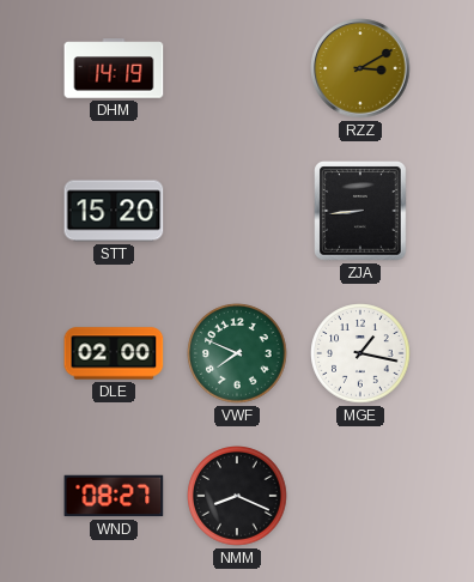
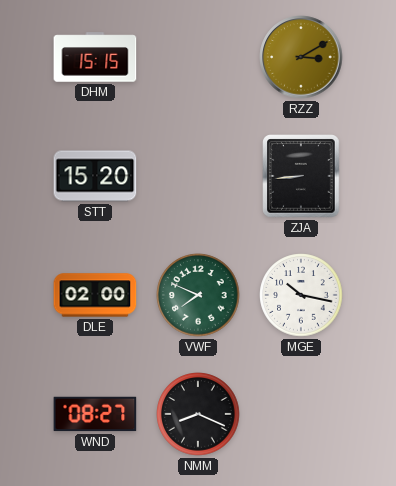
DHM: 14:19 -> 15:15
MGE: 1:17 -> 10:17
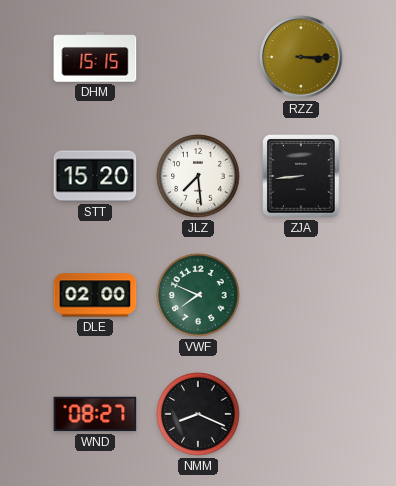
RZZ: 3:10 -> 3:15
JLZ: none -> 7:29
MGE: 10:17 -> none
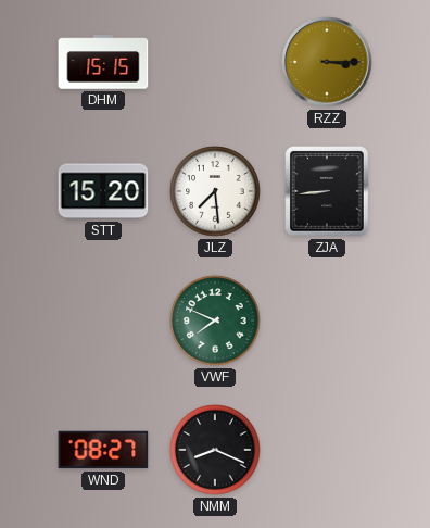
DLE: 02:00 -> none
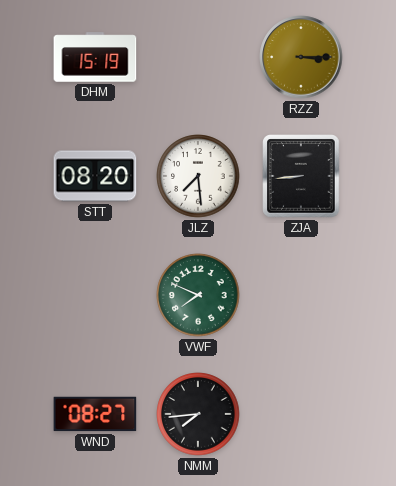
DHM: 15:15 -> 15:19
STT: 15:20 -> 08:20
NMM: 8:19 -> 7:44
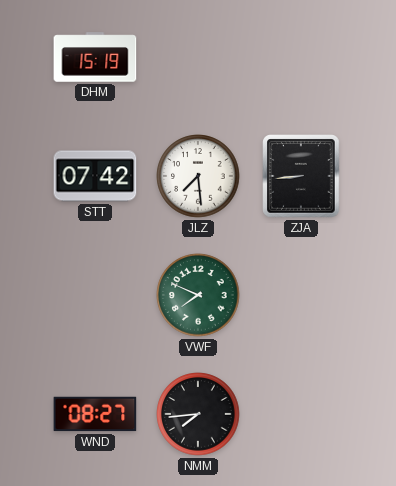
RZZ: 3:15 -> none
STT: 08:20 -> 07:42
